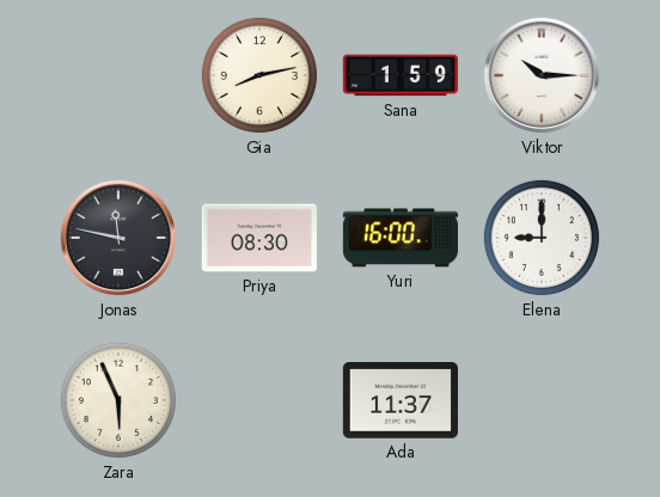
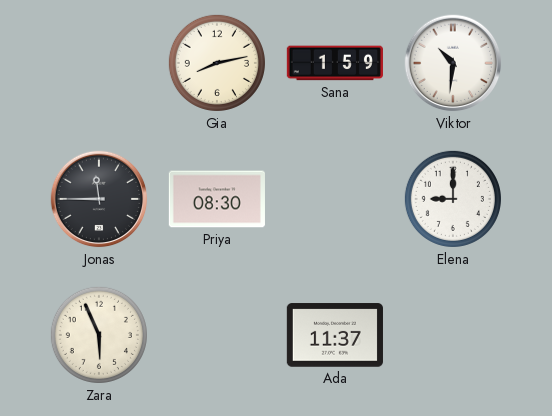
Viktor: 10:15 -> 10:31
Jonas: 11:47 -> 11:45
Yuri: 16:00 -> none
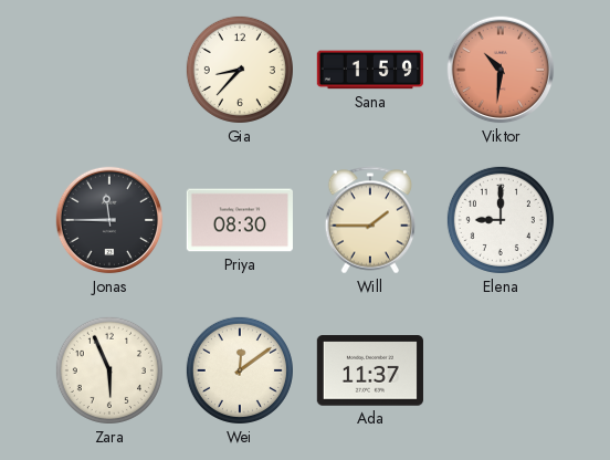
Gia: 8:13 -> 8:37
Viktor dial: white -> salmon
Will: none -> 1:45
Wei: none -> 12:09
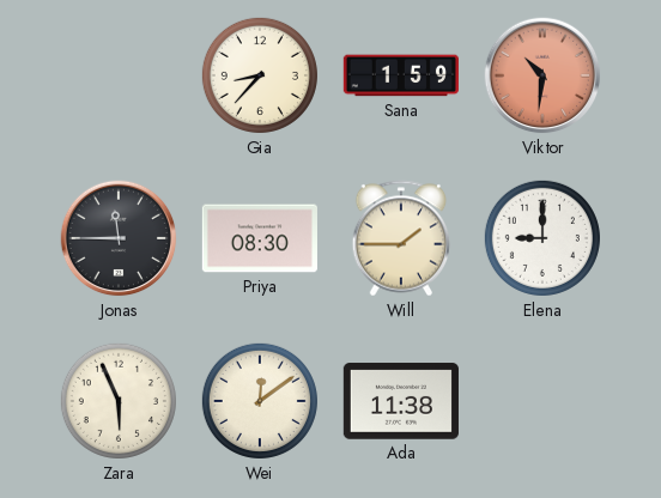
Ada: 11:37 -> 11:38
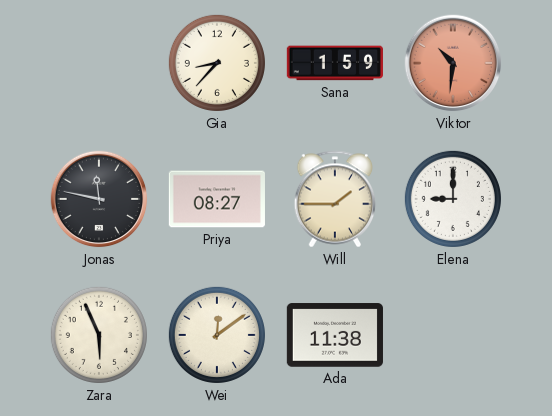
Jonas: 11:45 -> 11:47
Priya: 08:30 -> 08:27
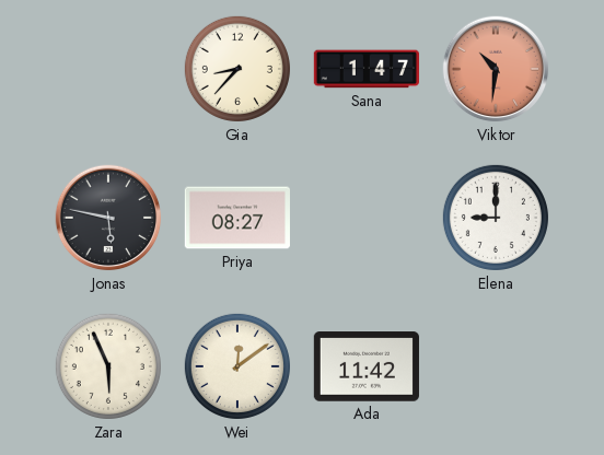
Sana: 1:59 -> 1:47
Jonas: 11:47 -> 5:47
Will: 1:45 -> none
Ada: 11:38 -> 11:42
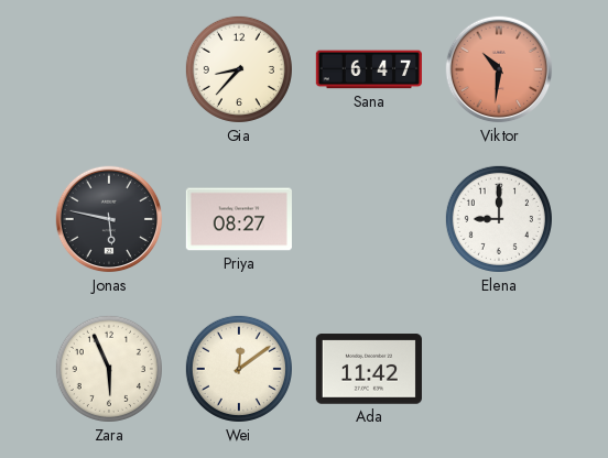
Sana: 1:47 -> 6:47
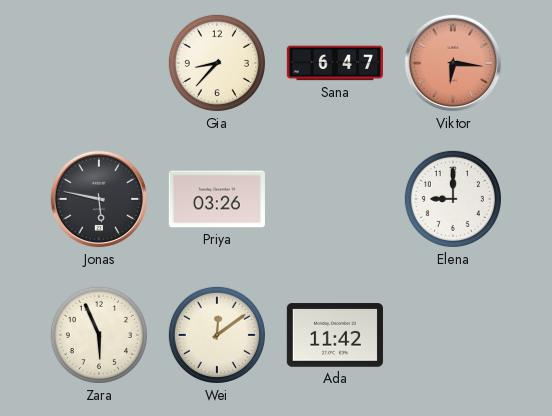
Viktor: 10:31 -> 6:16
Priya: 08:27 -> 03:26
